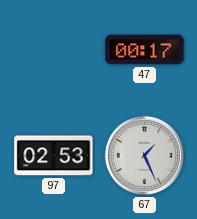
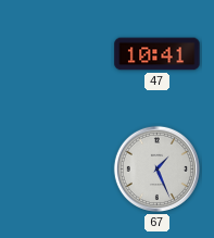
47: 00:17 -> 10:41
97: 02:53 -> none
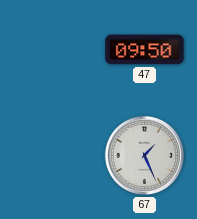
47: 10:41 -> 09:50
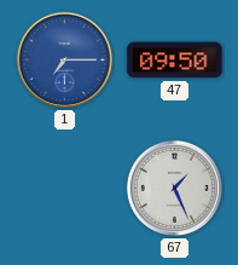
1: none -> 7:15
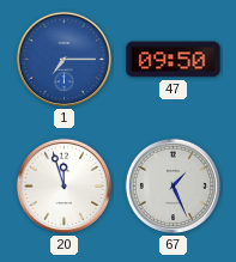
20: none -> 11:57
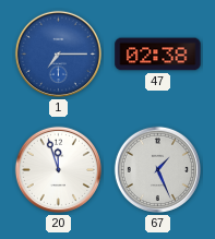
47: 09:50 -> 02:38
